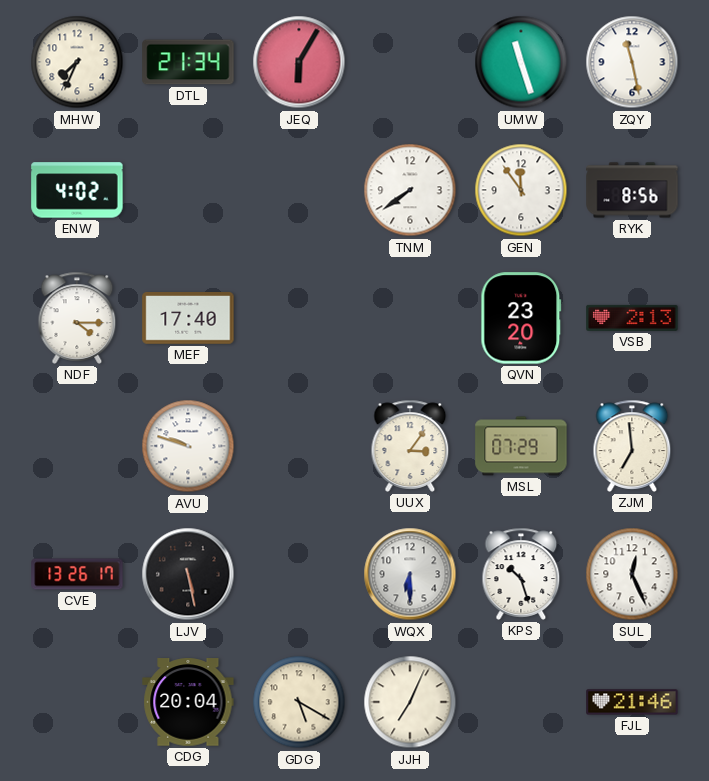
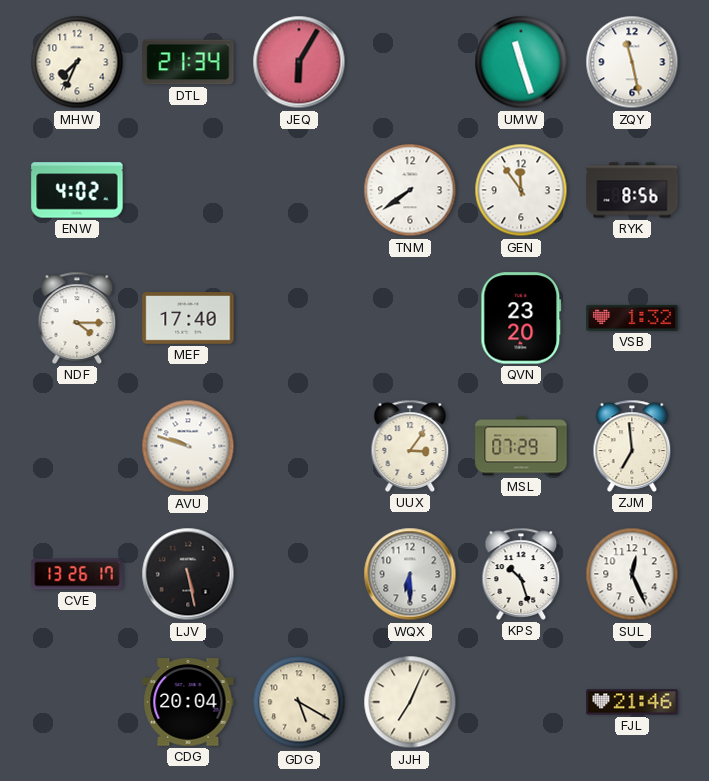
VSB: 2:13 -> 1:32
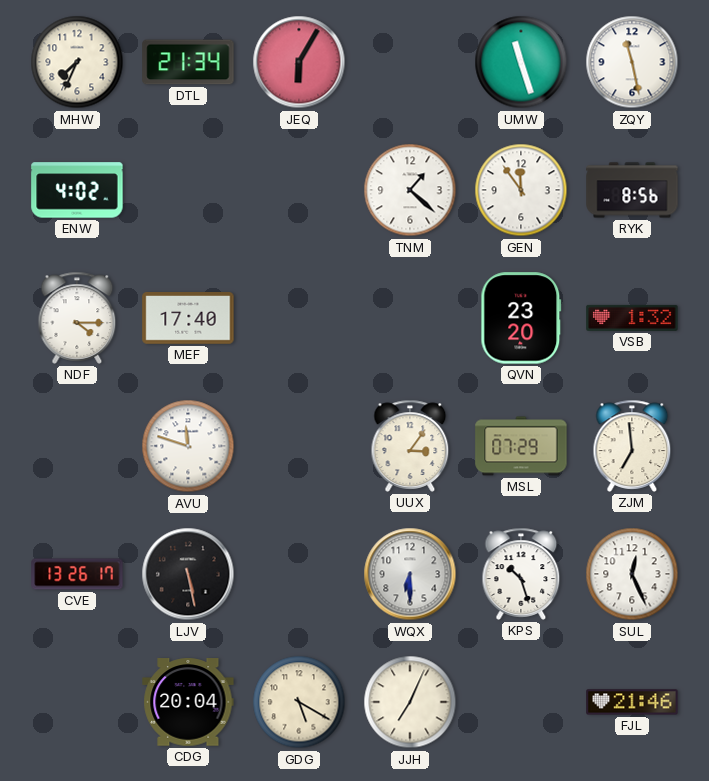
TNM: 7:39 -> 1:22
AVU: 9:48 -> 11:48
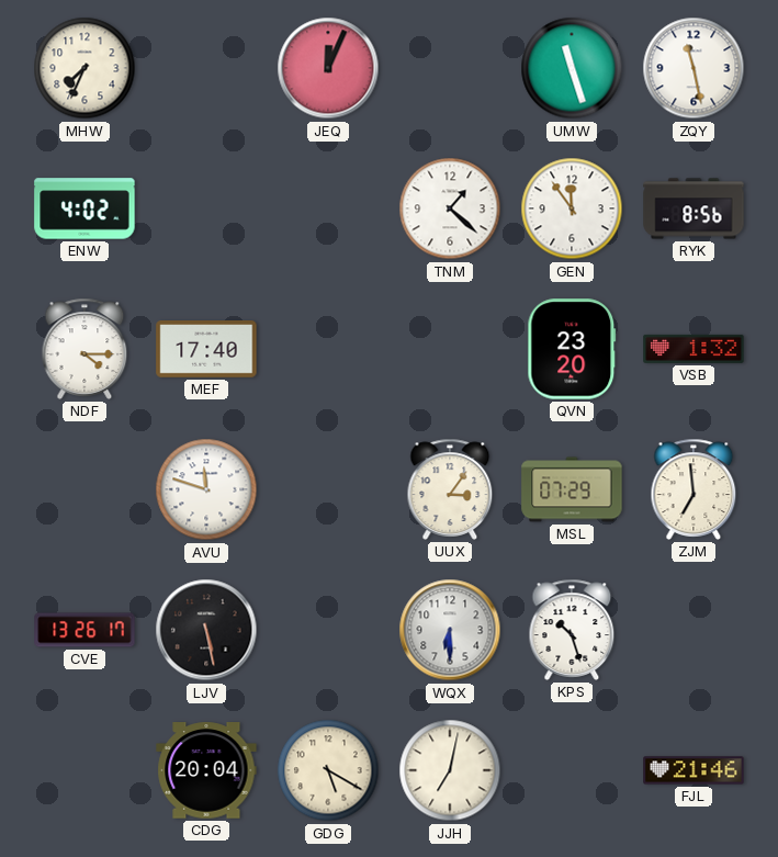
DTL: 21:34 -> none
JEQ: 6:05 -> 12:04
SUL: 12:26 -> none
JJH: 7:04 -> 7:02
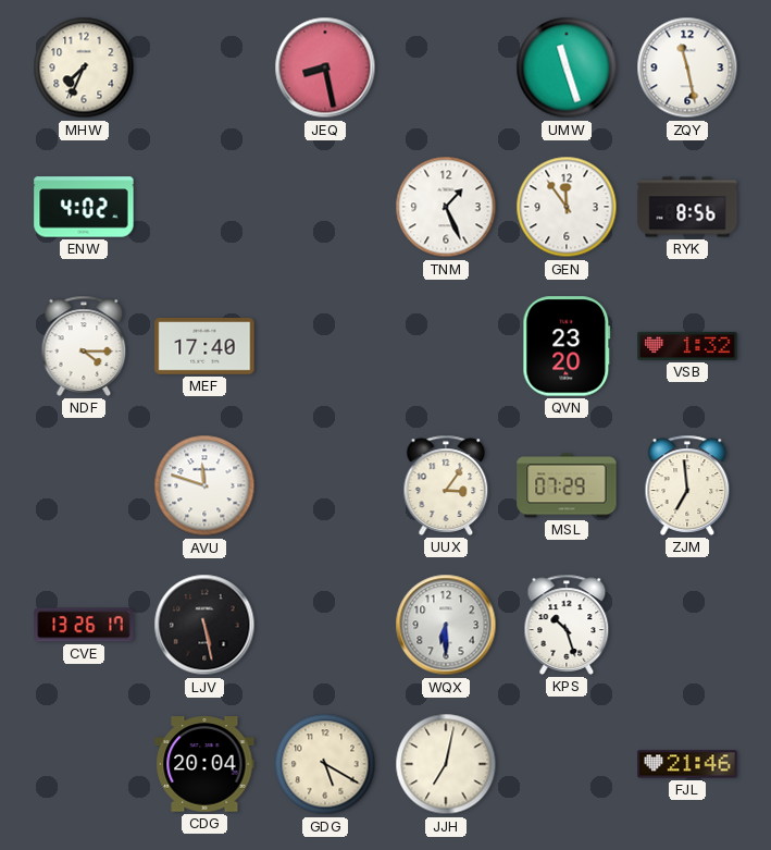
JEQ: 12:04 -> 8:28
TNM: 1:22 -> 1:26
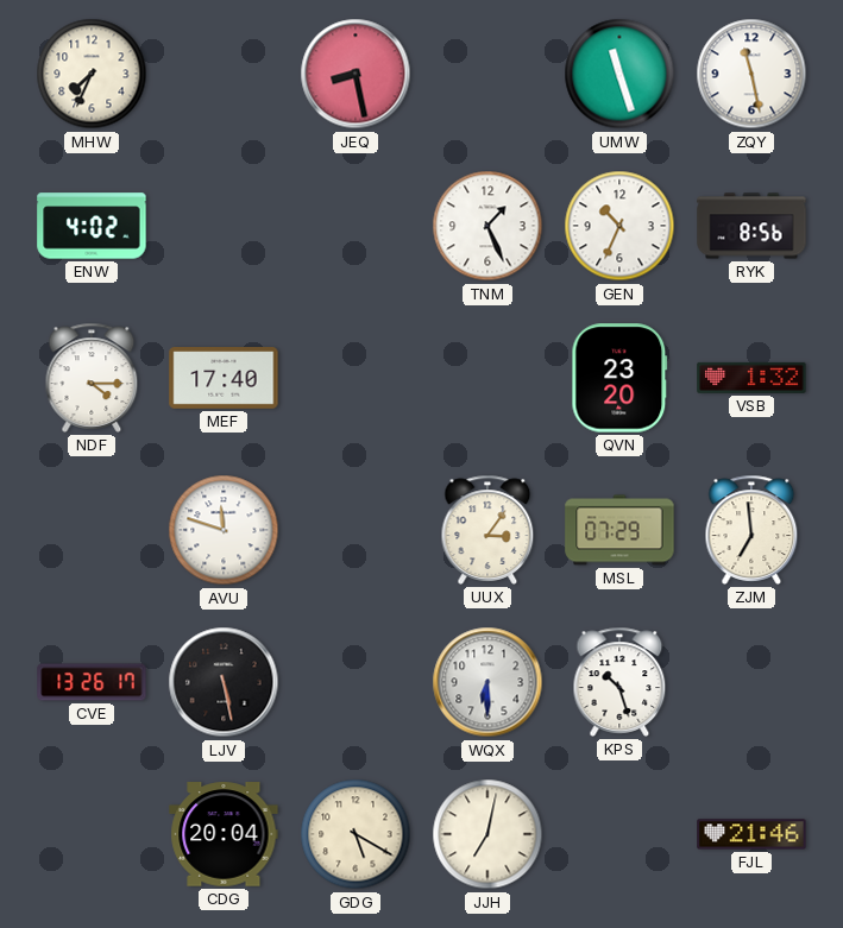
GEN: 11:54 -> 10:34
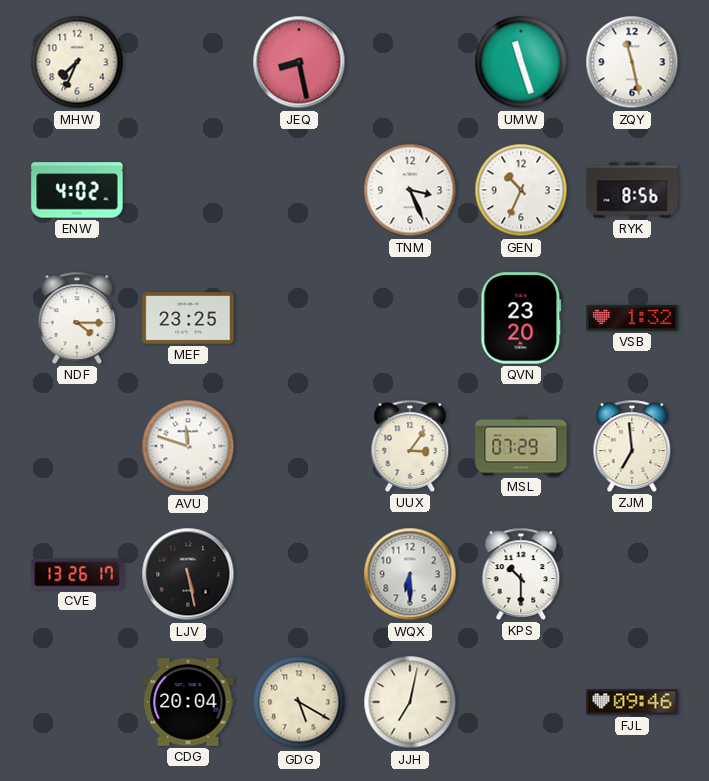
TNM: 1:26 -> 3:26
MEF: 17:40 -> 23:25
KPS: 10:27 -> 10:30
FJL: 21:46 -> 09:46
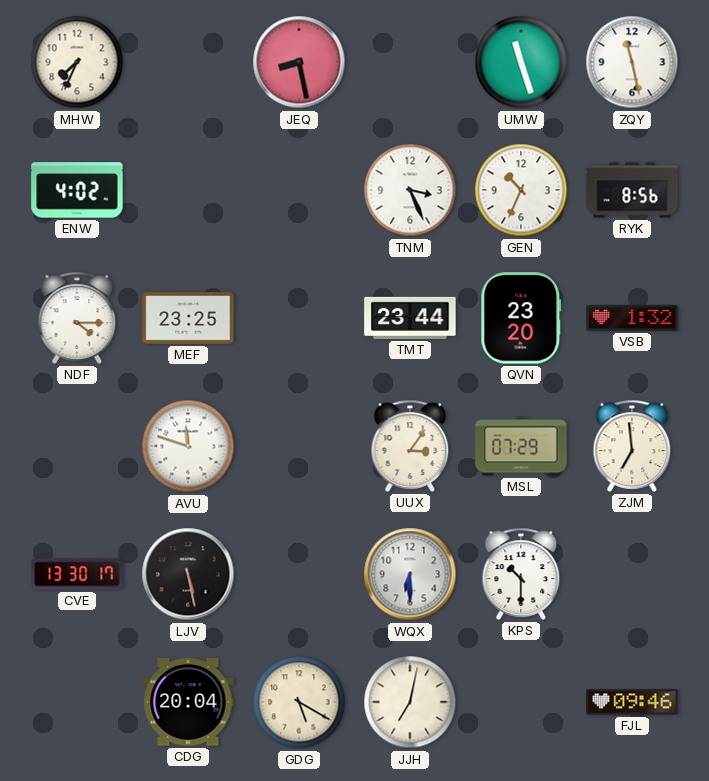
TMT: none -> 23:44
CVE: 13:26 -> 13:30
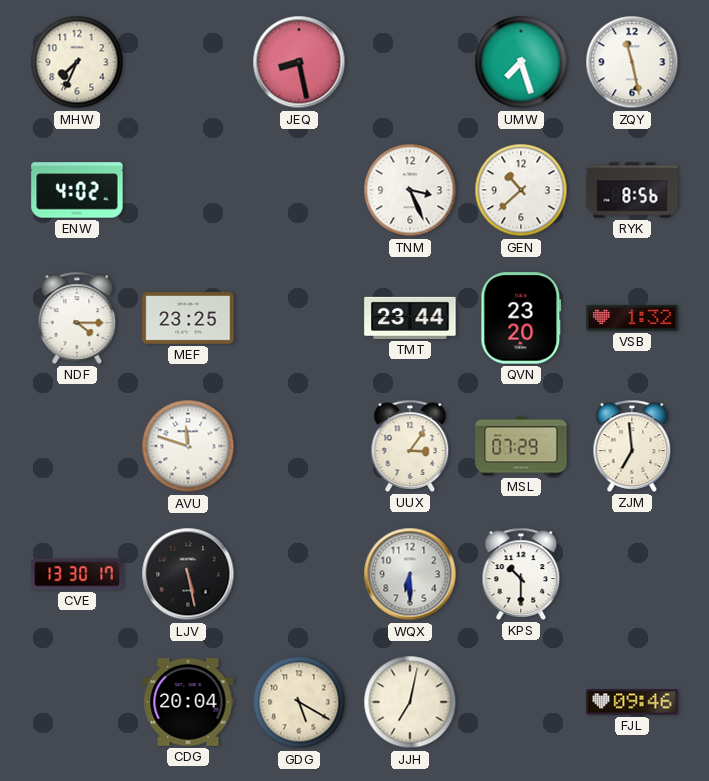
UMW: 11:27 -> 7:27
GEN: 10:34 -> 10:38
